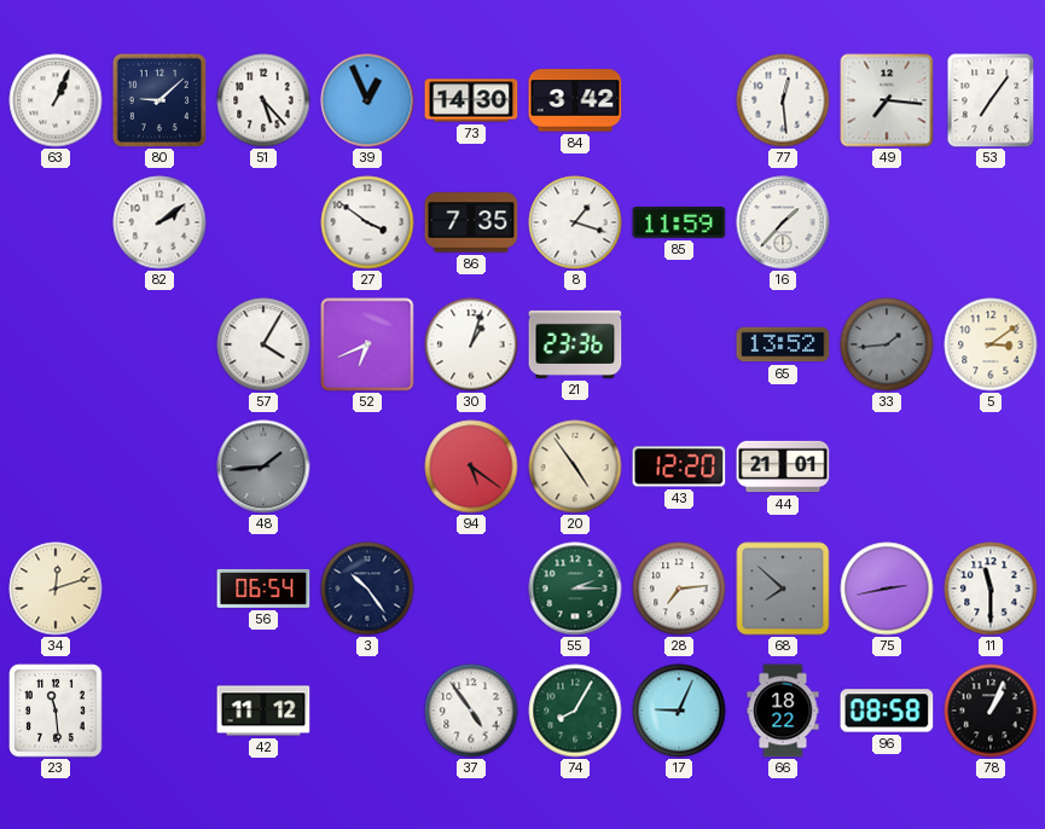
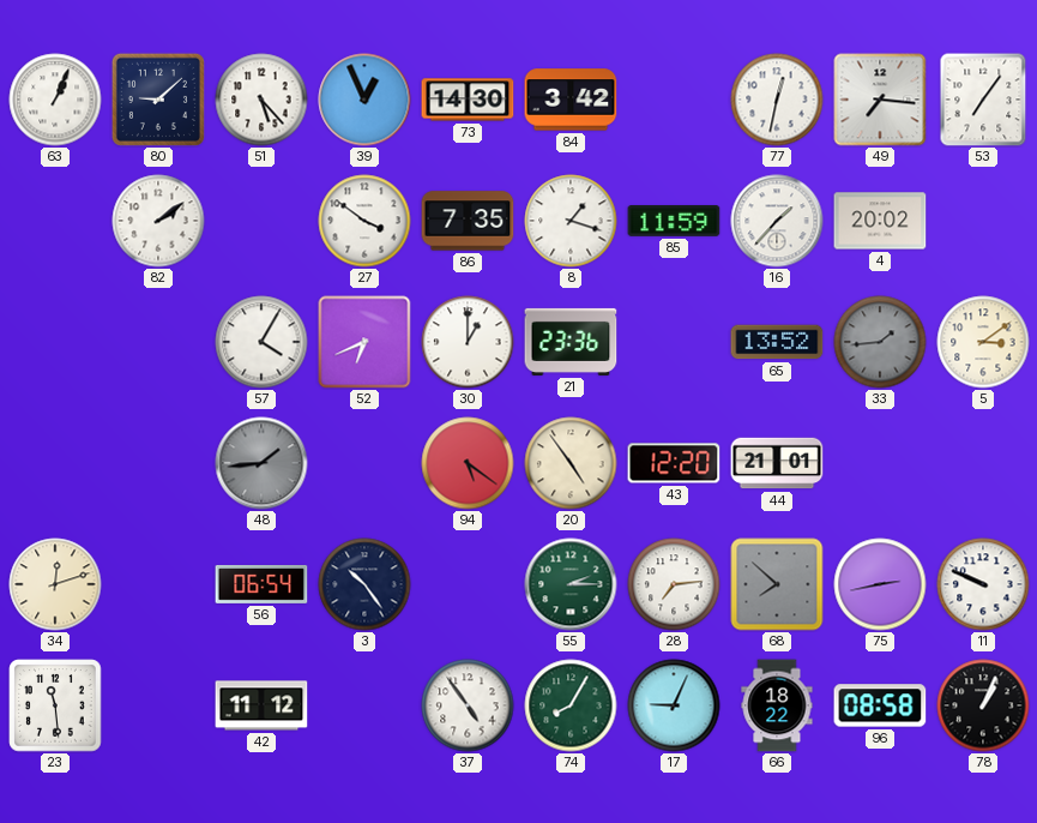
77: 12:29 -> 12:32
4: none -> 20:02
30: 1:03 -> 1:00
11: 11:30 -> 9:49
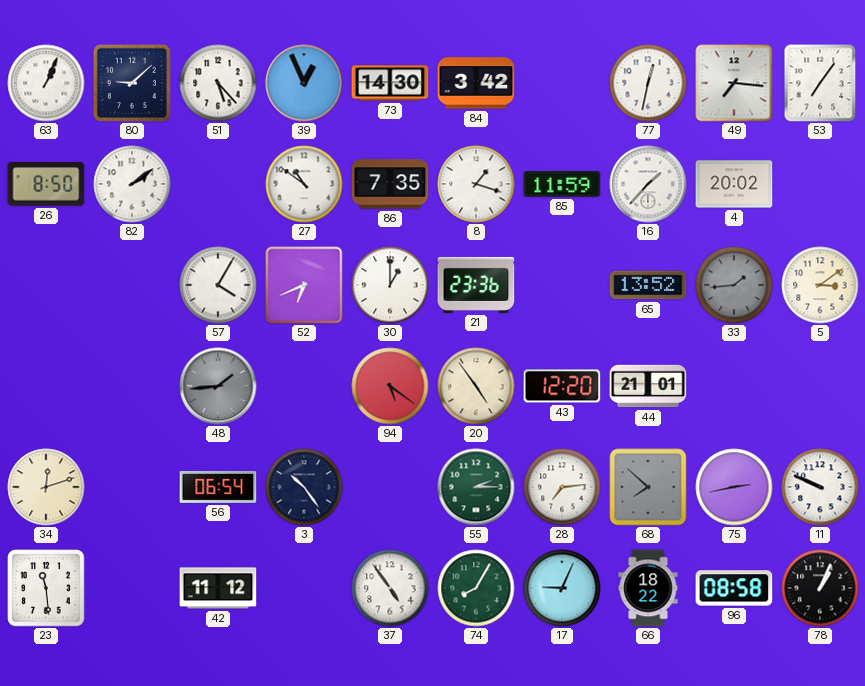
26: none -> 8:50
27: 3:51 -> 10:51
